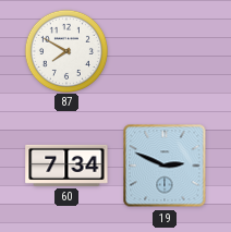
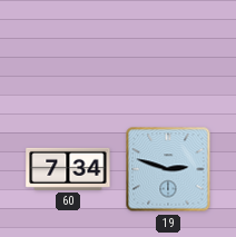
87: 7:50 -> none
19: 2:49 -> 2:48
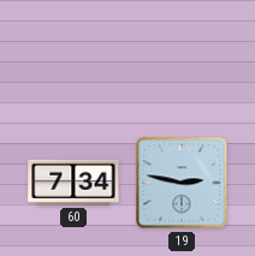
19: 2:48 -> 2:47
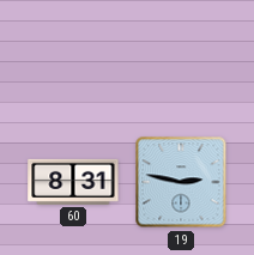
60: 7:34 -> 8:31
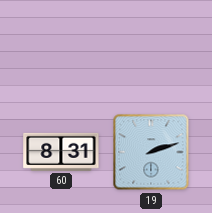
19: 2:47 -> 2:12
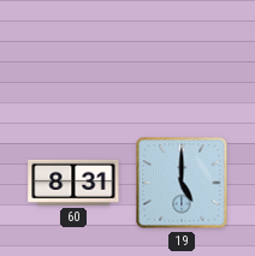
19: 2:12 -> 5:00
